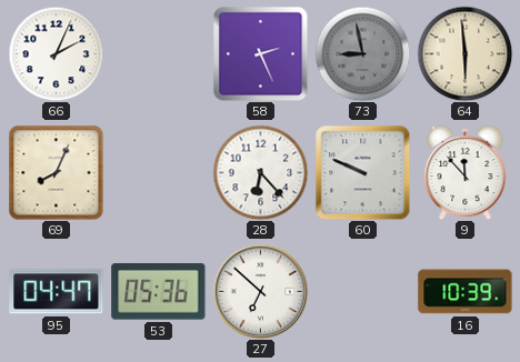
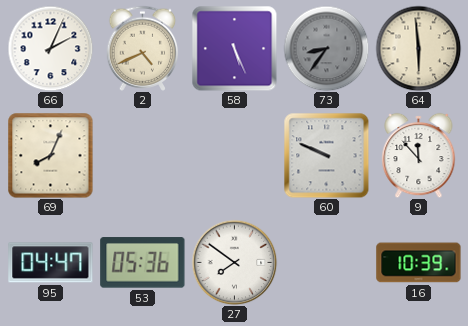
2: none -> 4:41
58: 2:26 -> 5:26
73: 8:58 -> 8:36
28: 6:23 -> none
27: 6:52 -> 7:51
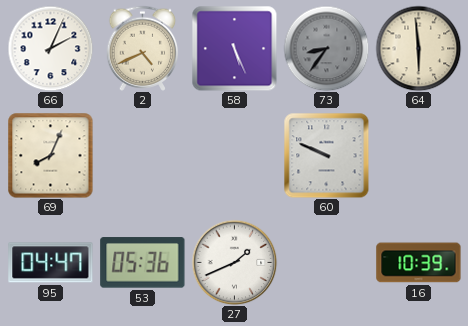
9: 11:53 -> none
27: 7:51 -> 1:41
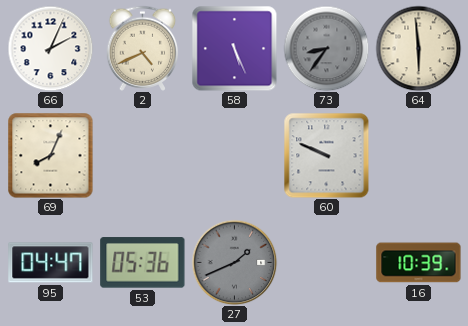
27 dial: white -> grey
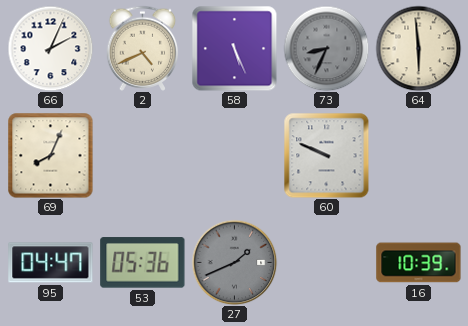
73: 8:36 -> 8:34
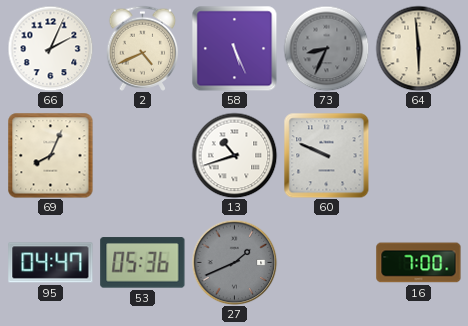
13: none -> 10:42
16: 10:39 -> 7:00
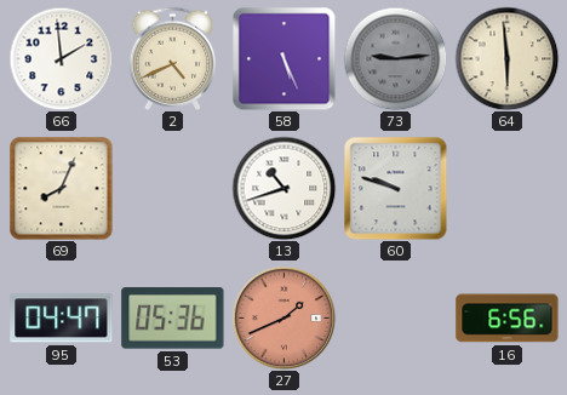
66: 2:04 -> 1:59
73: 8:34 -> 9:14
60: 9:49 -> 9:48
27 dial: grey -> salmon
16: 7:00 -> 6:56
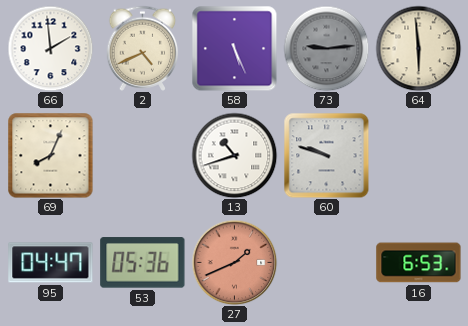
16: 6:56 -> 6:53
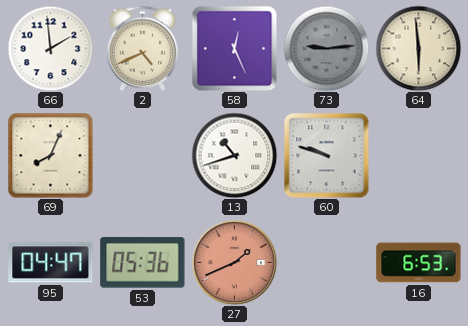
58: 5:26 -> 12:26
